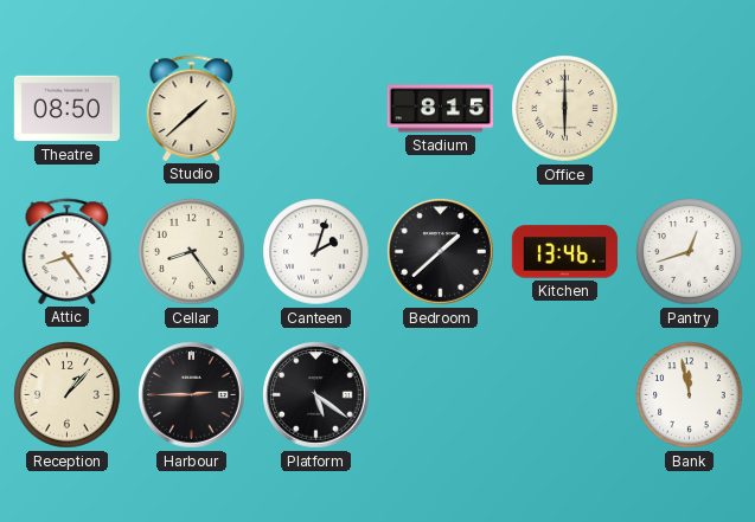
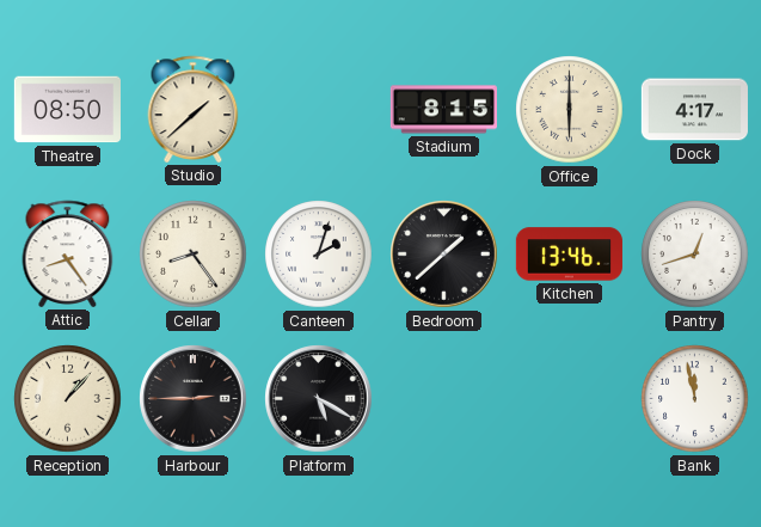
Dock: none -> 4:17
Platform: 5:21 -> 5:20
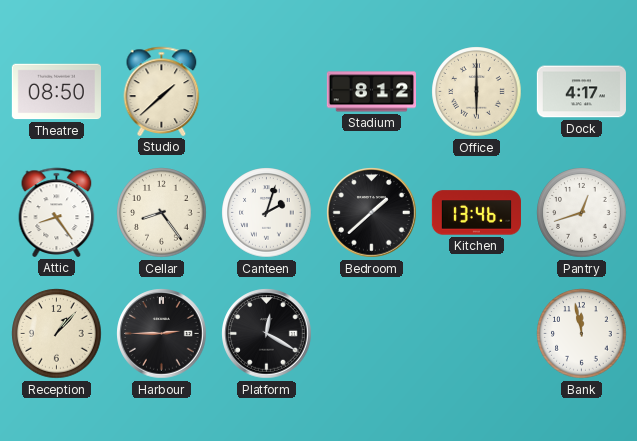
Stadium: 8:15 -> 8:12
Platform: 5:20 -> 12:20
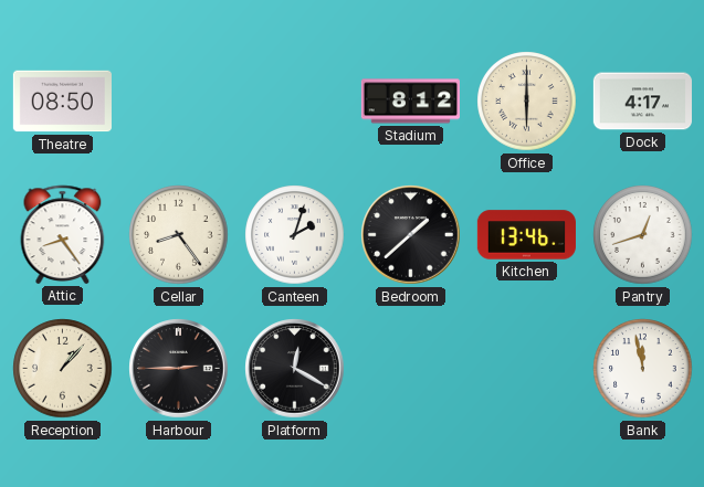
Studio: 1:38 -> none
